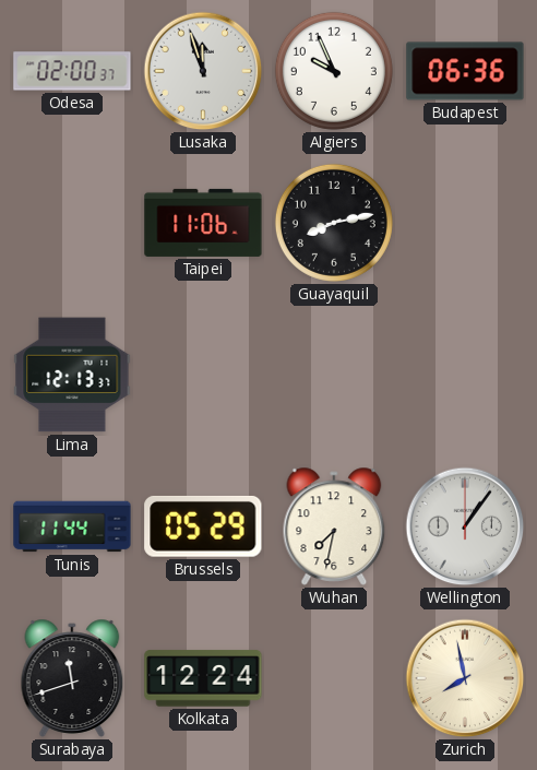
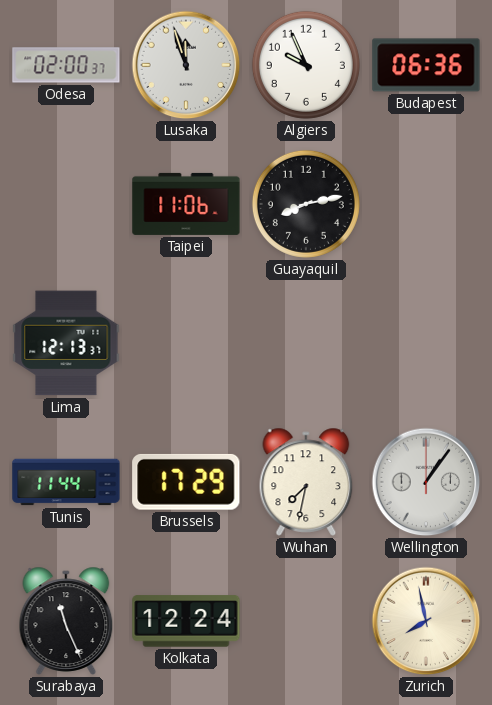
Brussels: 05:29 -> 17:29
Surabaya: 11:42 -> 11:26
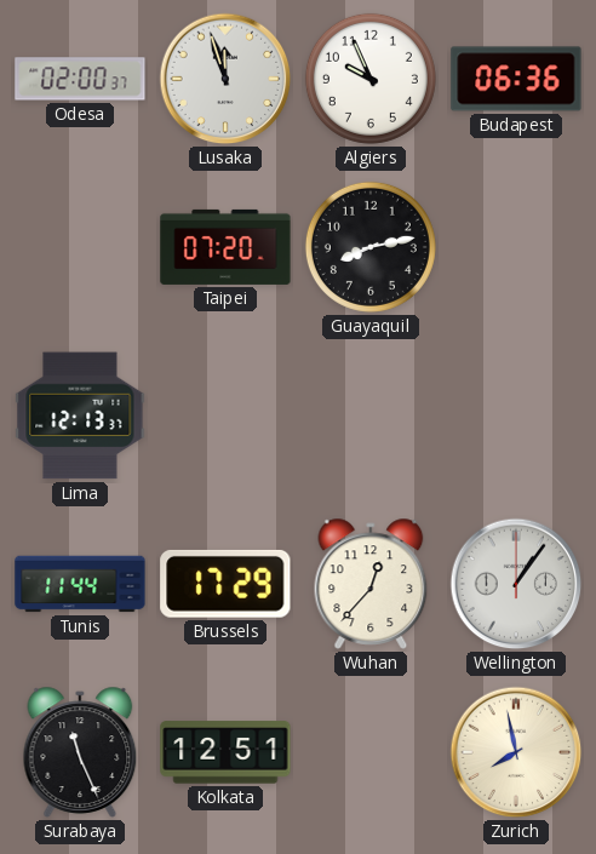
Taipei: 11:06 -> 07:20
Wuhan: 7:32 -> 12:37
Kolkata: 12:24 -> 12:51
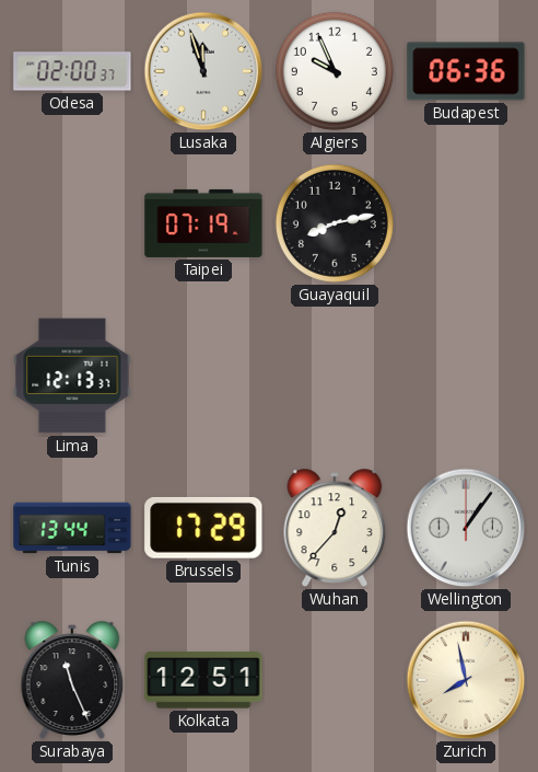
Taipei: 07:20 -> 07:19
Tunis: 11:44 -> 13:44
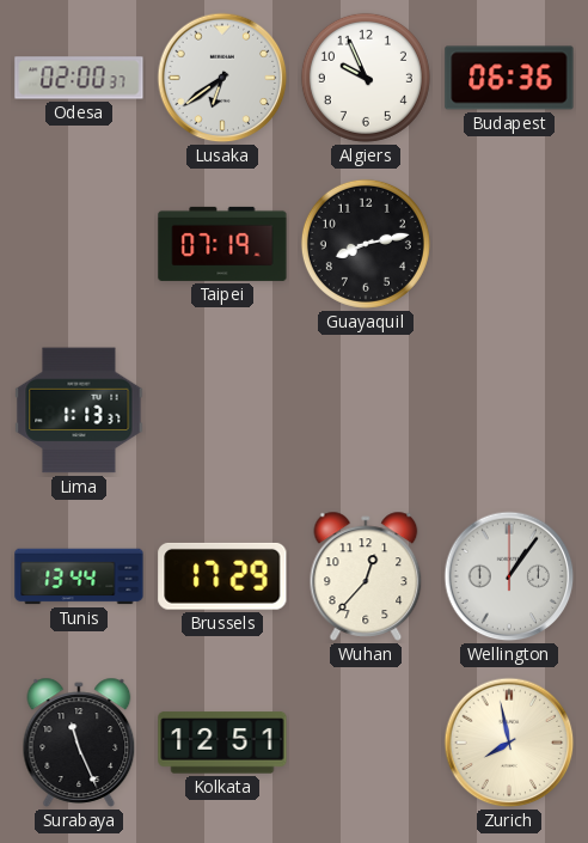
Lusaka: 11:57 -> 6:39
Lima: 12:13 -> 1:13
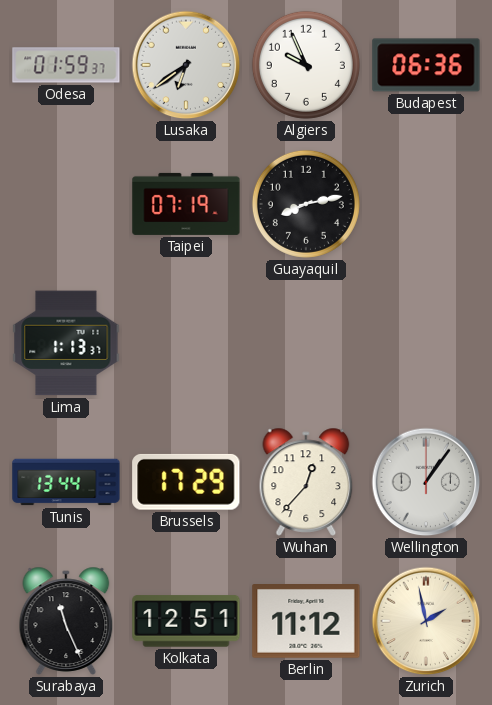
Odesa: 02:00 -> 01:59
Berlin: none -> 11:12
Zurich: 7:58 -> 1:58
